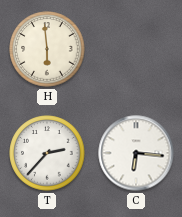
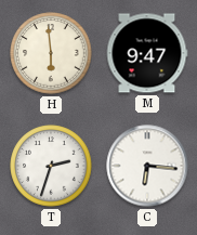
M: none -> 9:47
T: 2:37 -> 2:33
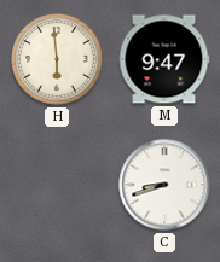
T: 2:33 -> none
C: 6:16 -> 8:42
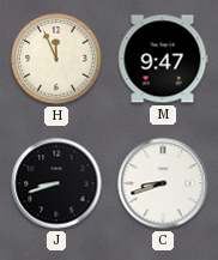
H: 5:59 -> 11:56
J: none -> 8:42
